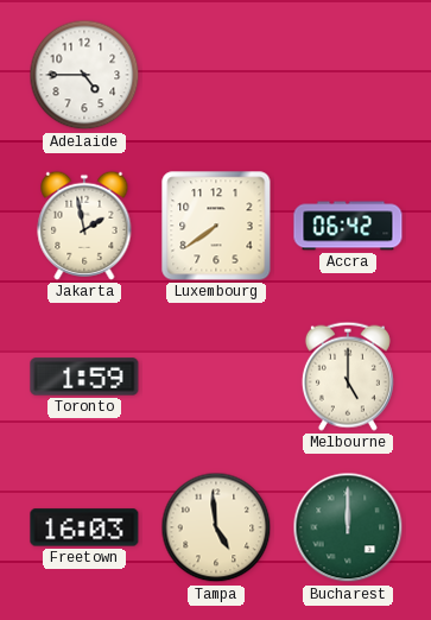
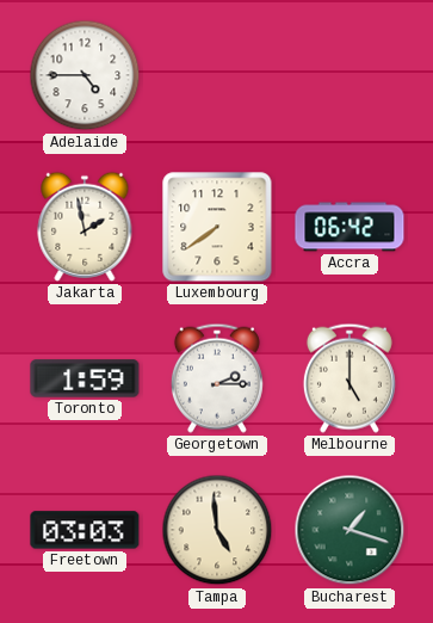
Georgetown: none -> 2:15
Freetown: 16:03 -> 03:03
Bucharest: 12:00 -> 1:18
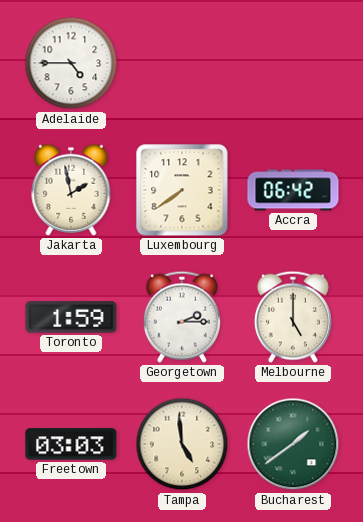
Bucharest: 1:18 -> 1:39
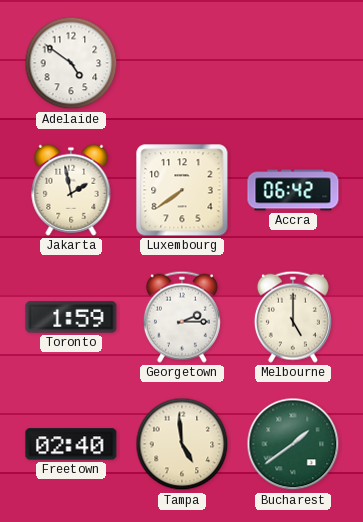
Adelaide: 4:45 -> 4:51
Freetown: 03:03 -> 02:40
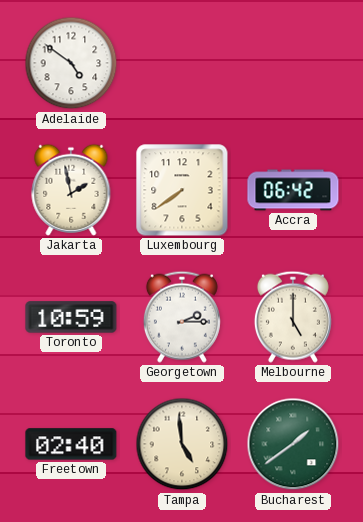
Toronto: 1:59 -> 10:59
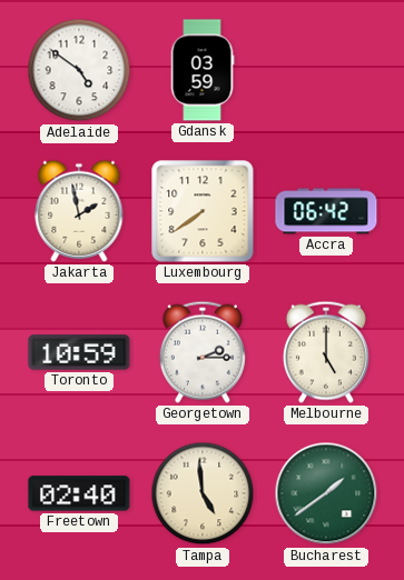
Gdansk: none -> 03:59
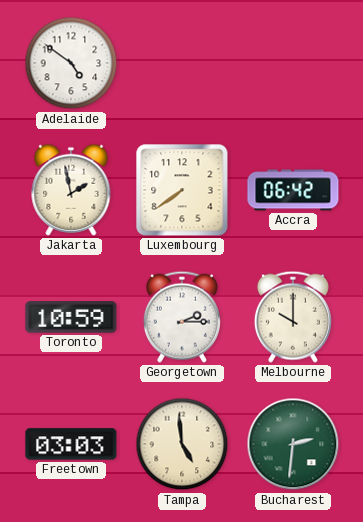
Gdansk: 03:59 -> none
Melbourne: 5:00 -> 10:00
Freetown: 02:40 -> 03:03
Bucharest: 1:39 -> 2:31
